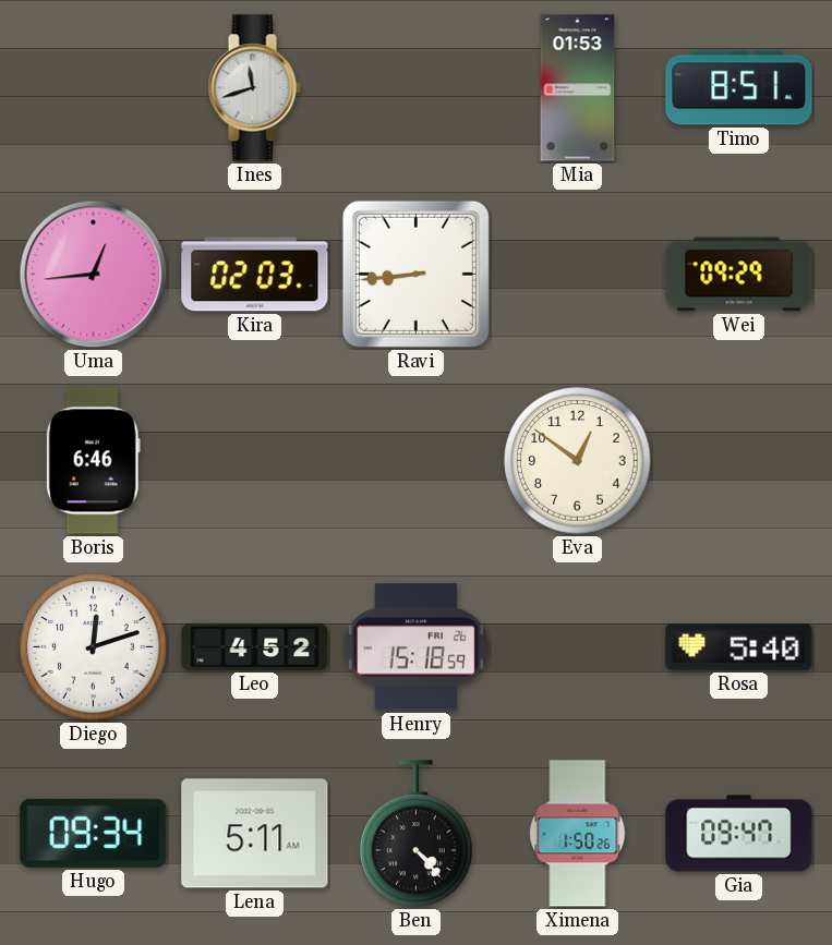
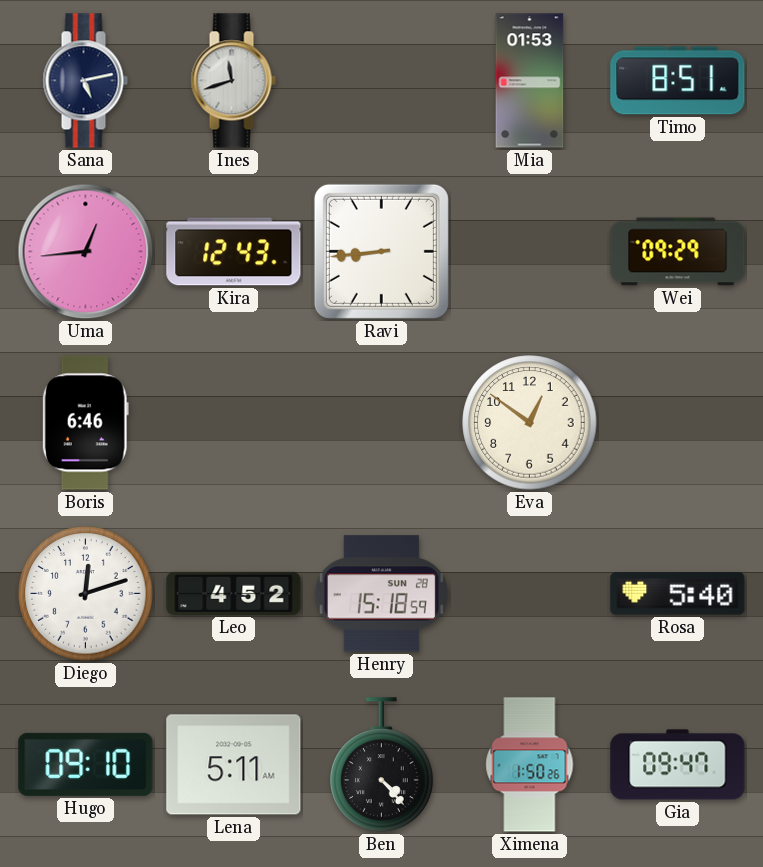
Sana: none -> 5:13
Kira: 02:03 -> 12:43
Henry date: FRI 26 -> SUN 28
Hugo: 09:34 -> 09:10
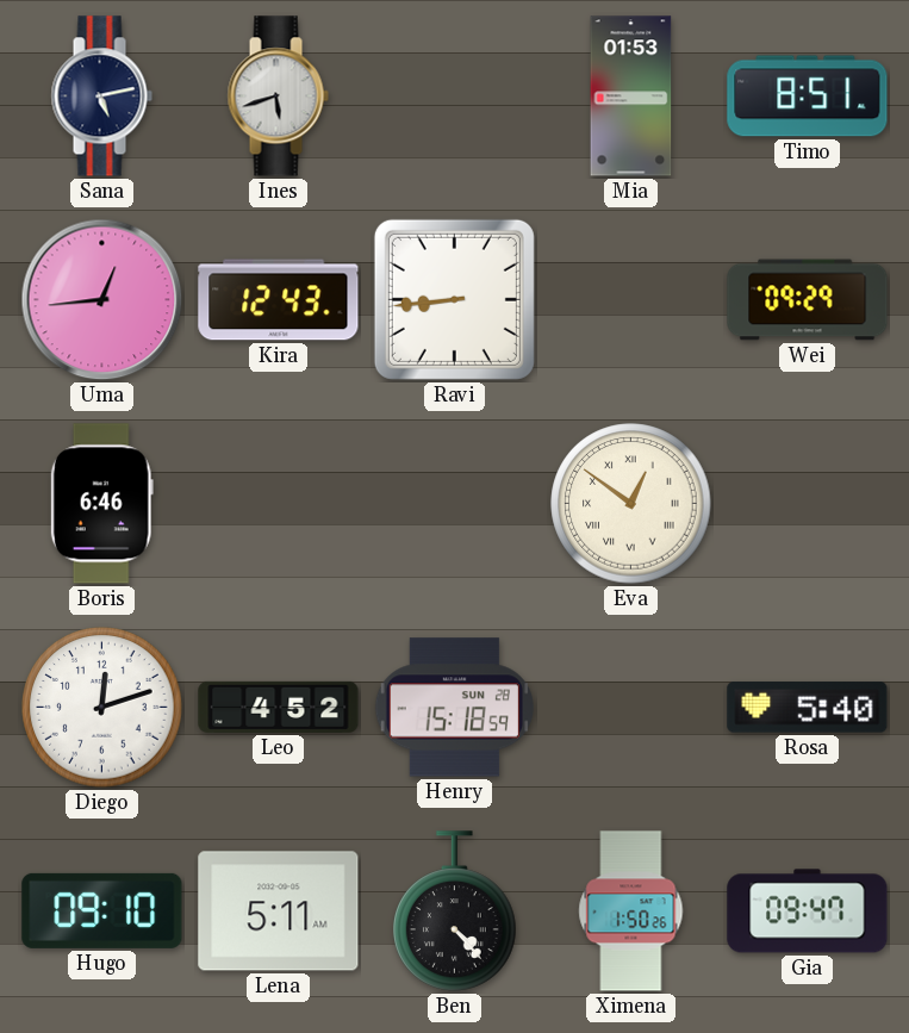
Ines: 11:42 -> 5:42
Eva numerals: Arabic -> Roman
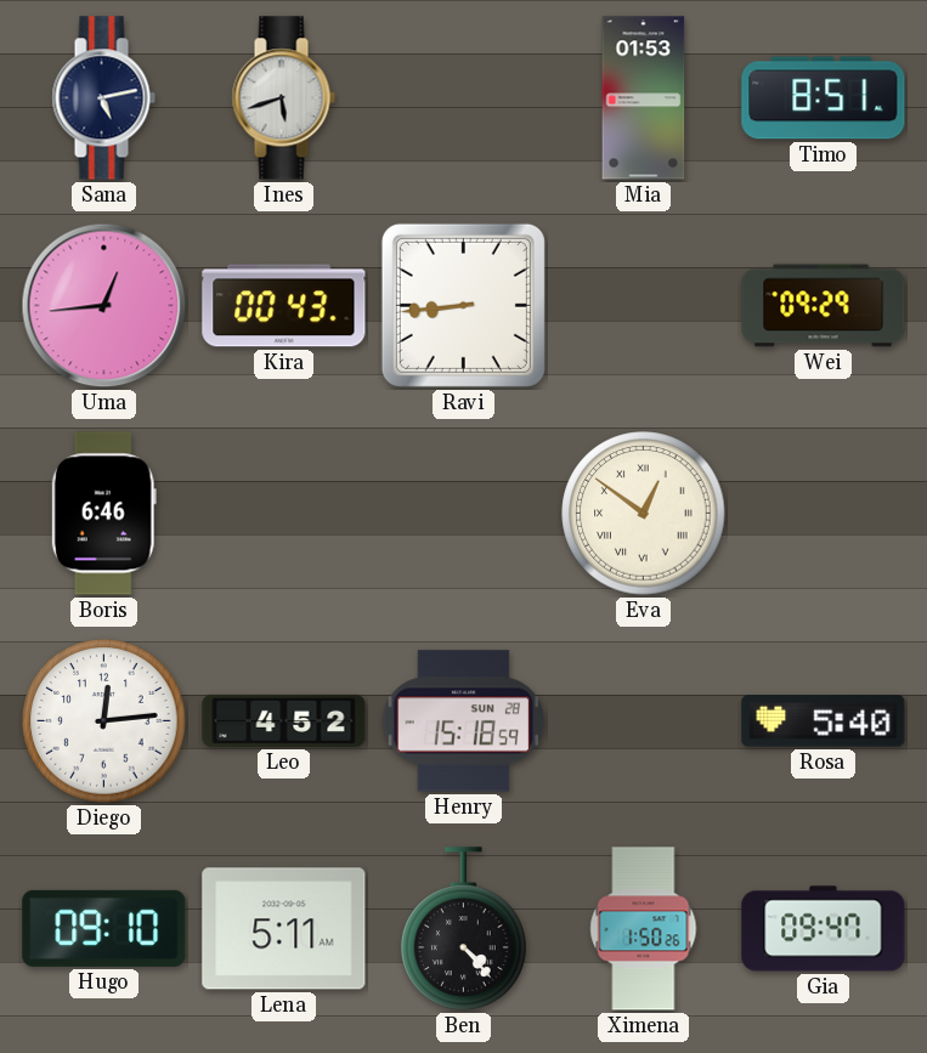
Kira: 12:43 -> 00:43
Diego: 12:12 -> 12:14
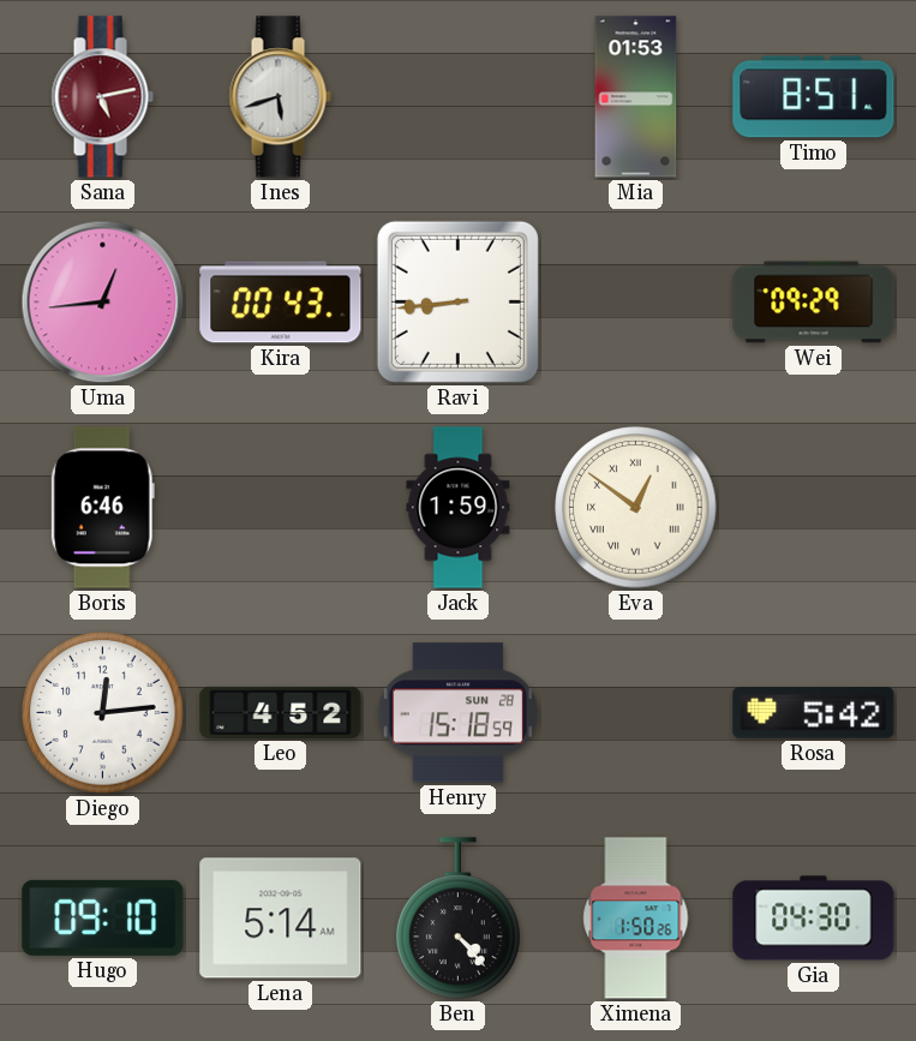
Sana dial: navy -> burgundy
Jack: none -> 1:59
Rosa: 5:40 -> 5:42
Lena: 5:11 -> 5:14
Gia: 09:47 -> 04:30
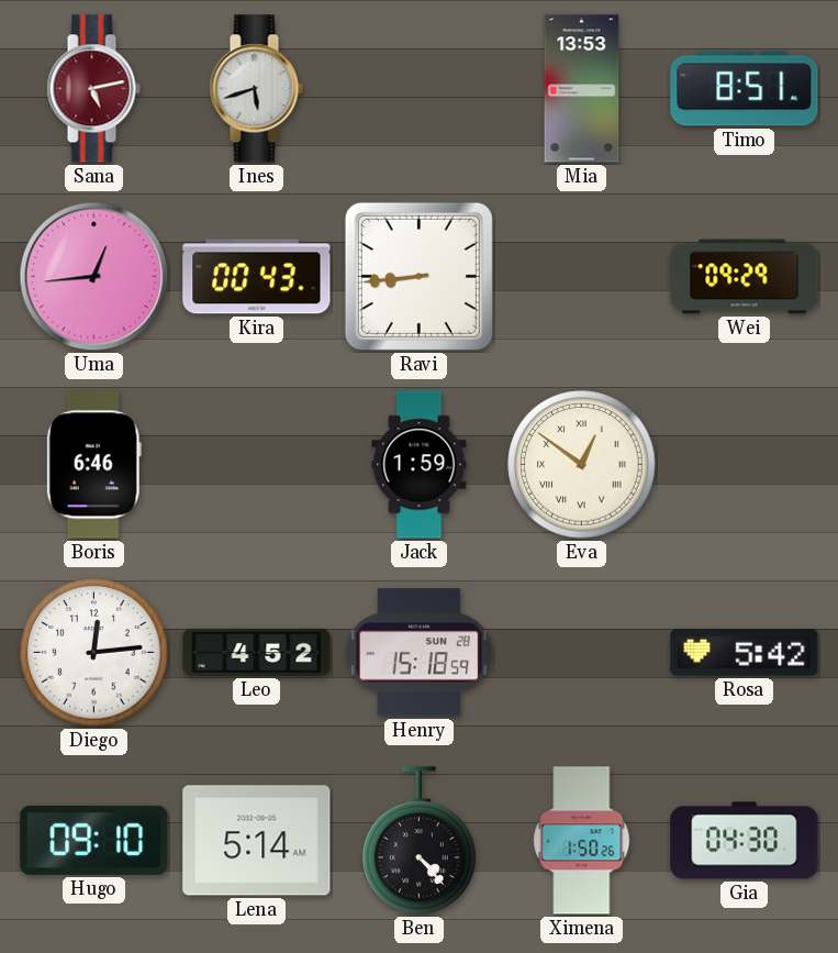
Mia: 01:53 -> 13:53
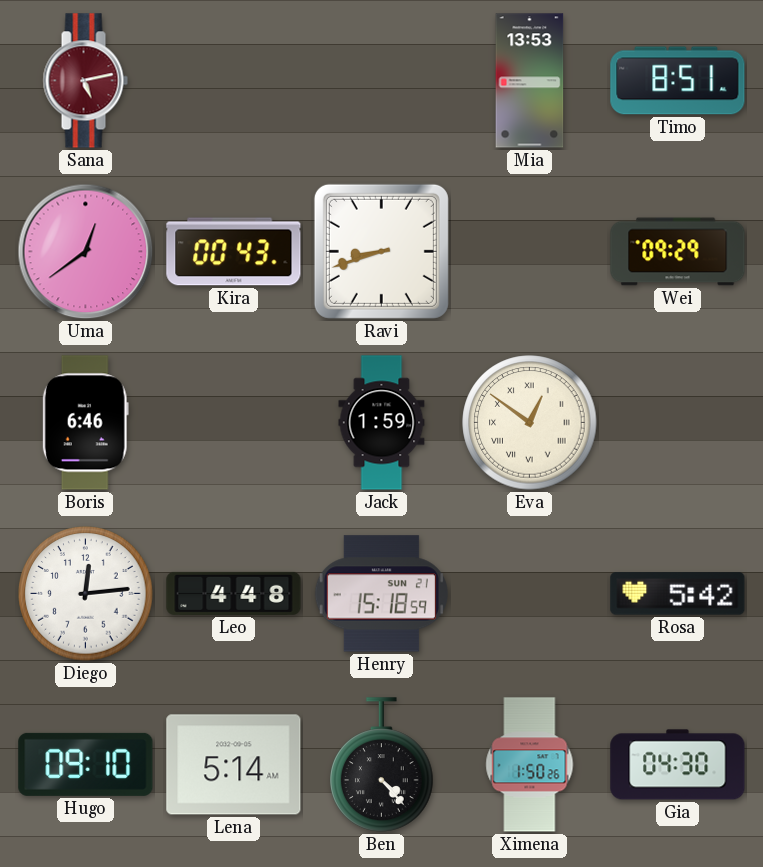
Ines: 5:42 -> none
Uma: 12:44 -> 12:39
Ravi: 8:44 -> 8:42
Leo: 4:52 -> 4:48
Henry date: SUN 28 -> SUN 21
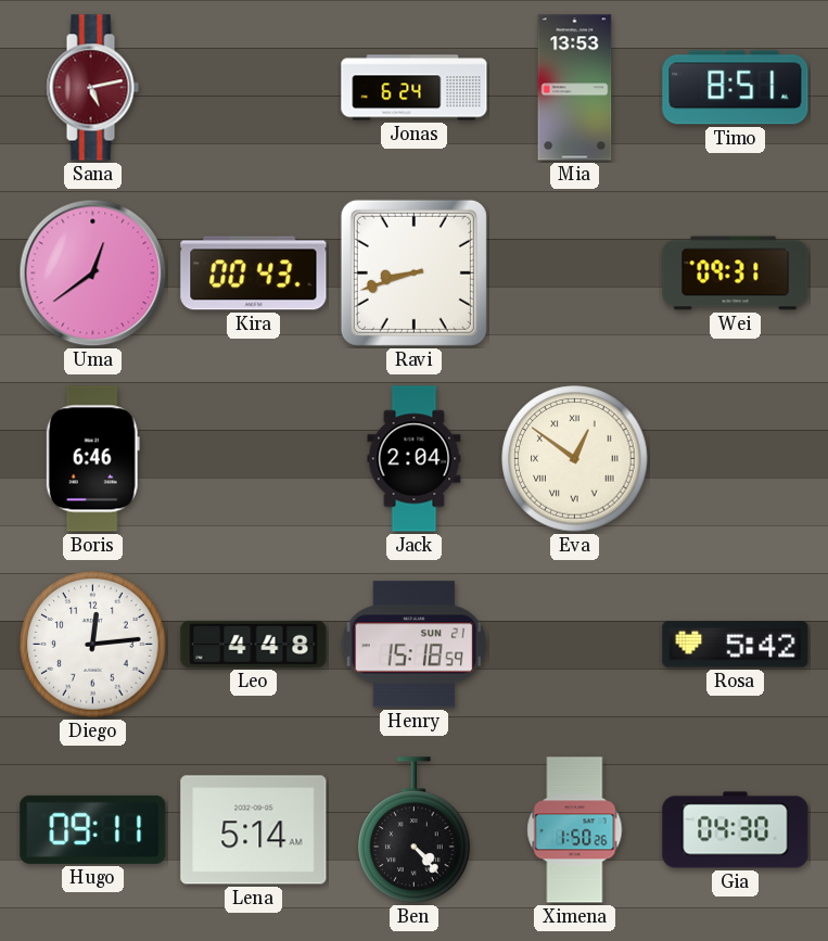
Jonas: none -> 6:24
Wei: 09:29 -> 09:31
Jack: 1:59 -> 2:04
Hugo: 09:10 -> 09:11
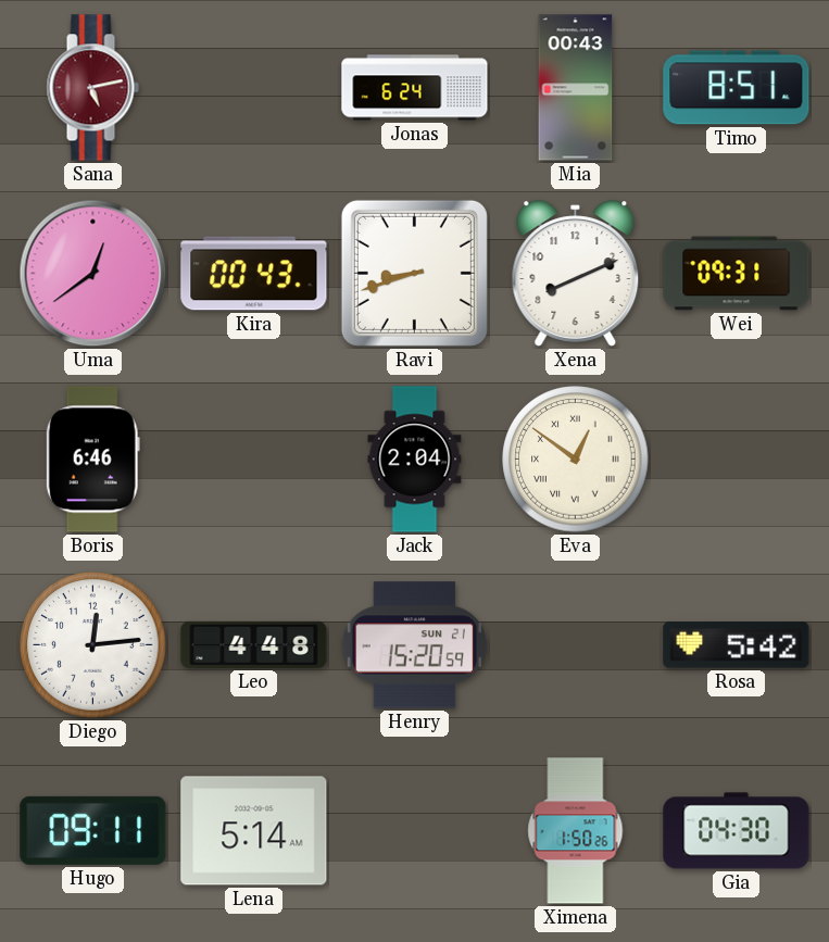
Mia: 13:53 -> 00:43
Xena: none -> 8:11
Henry: 15:18 -> 15:20
Ben: 4:23 -> none
